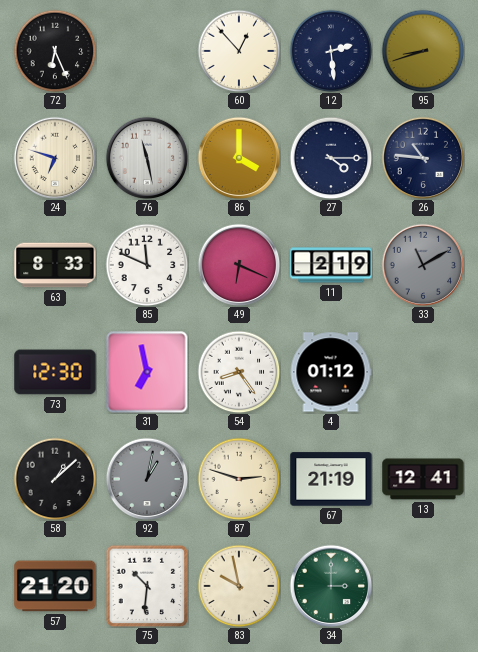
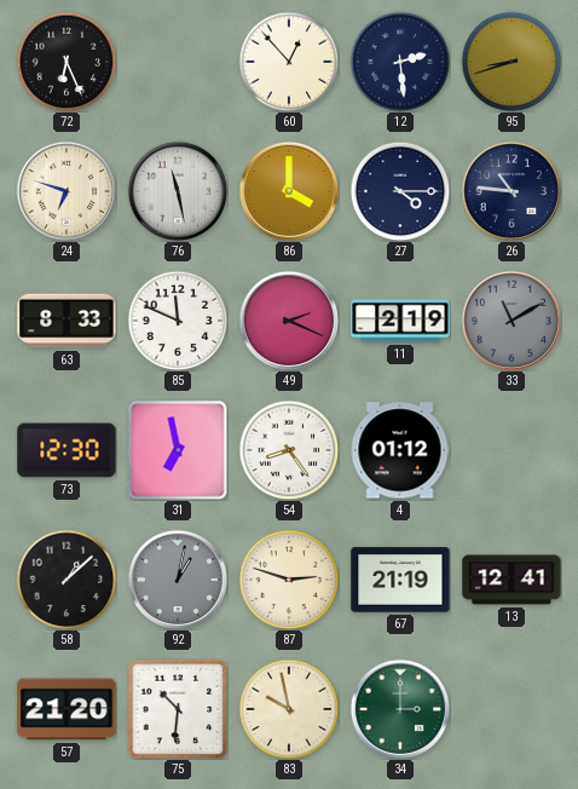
49: 6:19 -> 2:19
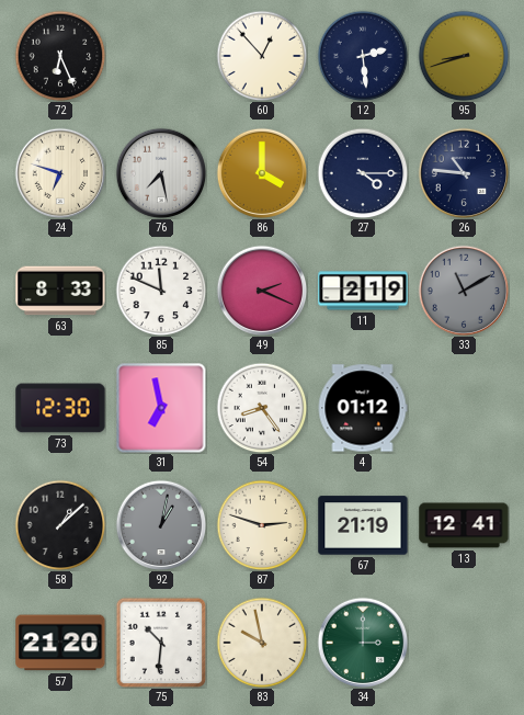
76: 11:28 -> 7:28
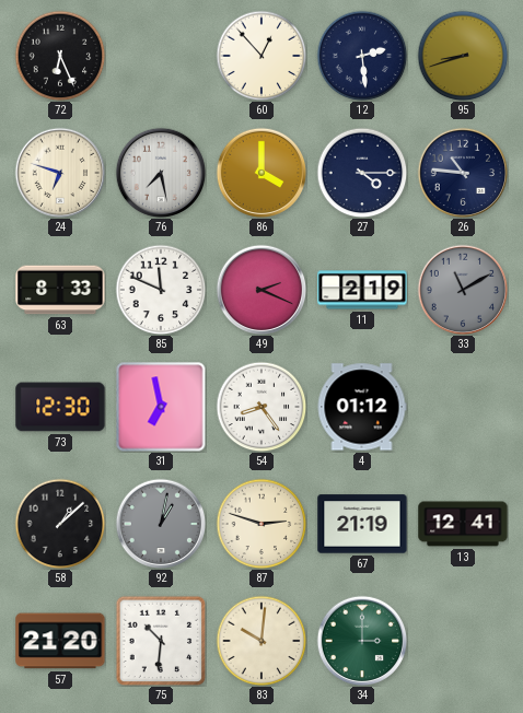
83: 9:58 -> 10:01
